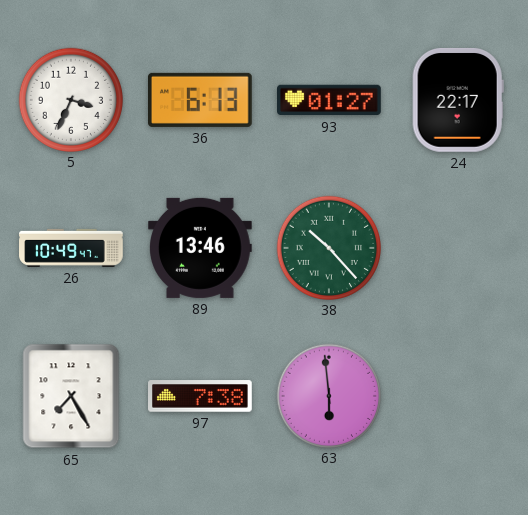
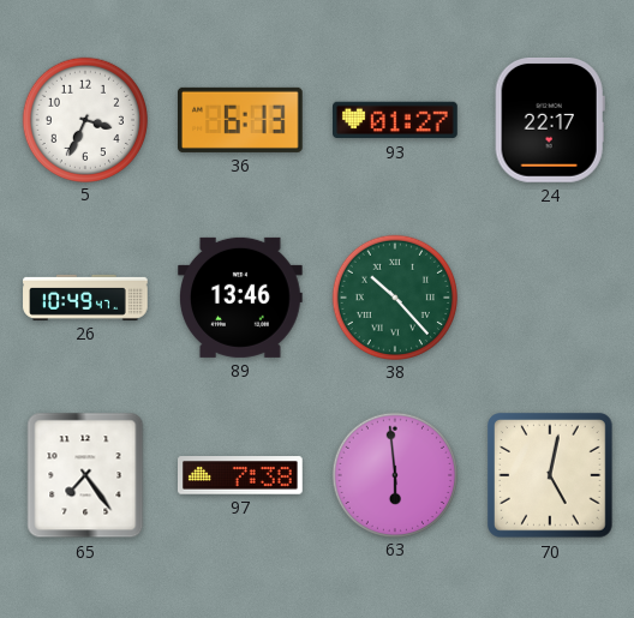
65: 7:25 -> 7:24
70: none -> 5:02
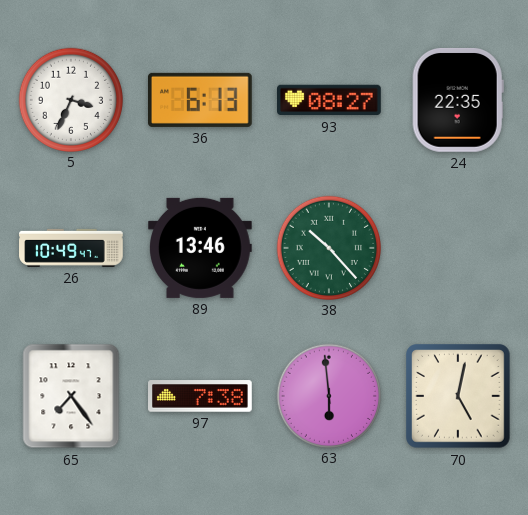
93: 01:27 -> 08:27
24: 22:17 -> 22:35
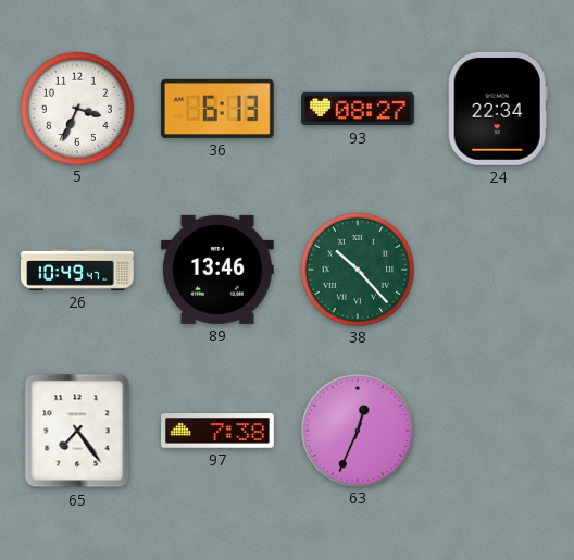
24: 22:35 -> 22:34
63: 5:59 -> 12:34
70: 5:02 -> none
